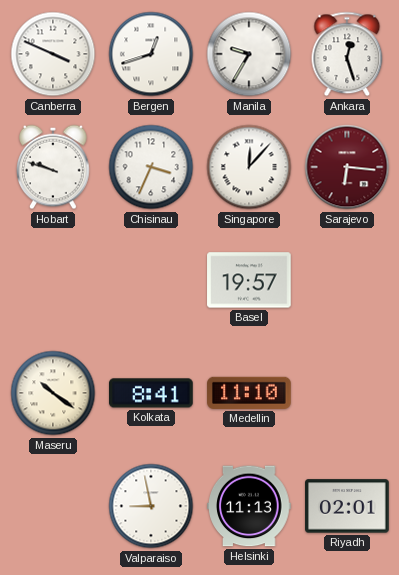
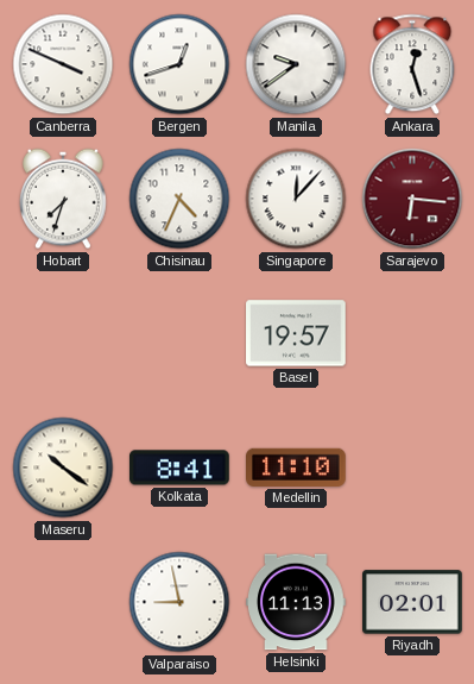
Manila: 9:35 -> 9:39
Hobart: 9:48 -> 7:33
Chisinau: 3:34 -> 4:34
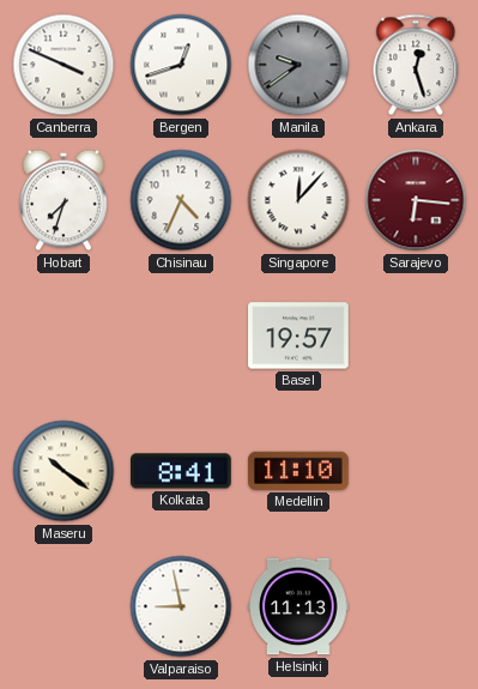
Manila dial: white -> grey
Riyadh: 02:01 -> none
